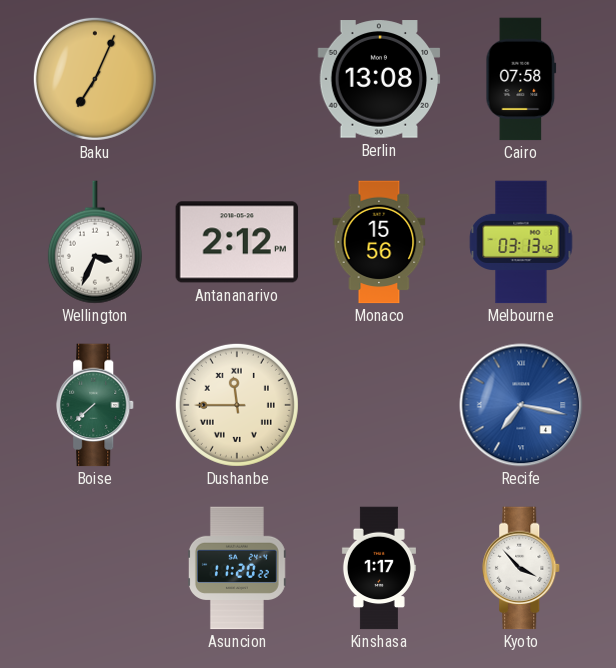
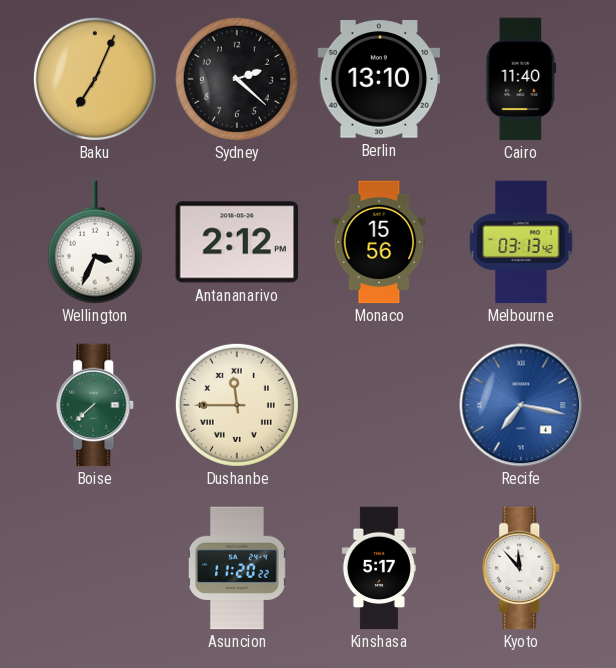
Sydney: none -> 2:22
Berlin: 13:08 -> 13:10
Cairo: 07:58 -> 11:40
Kinshasa: 1:17 -> 5:17
Kyoto: 3:53 -> 11:53
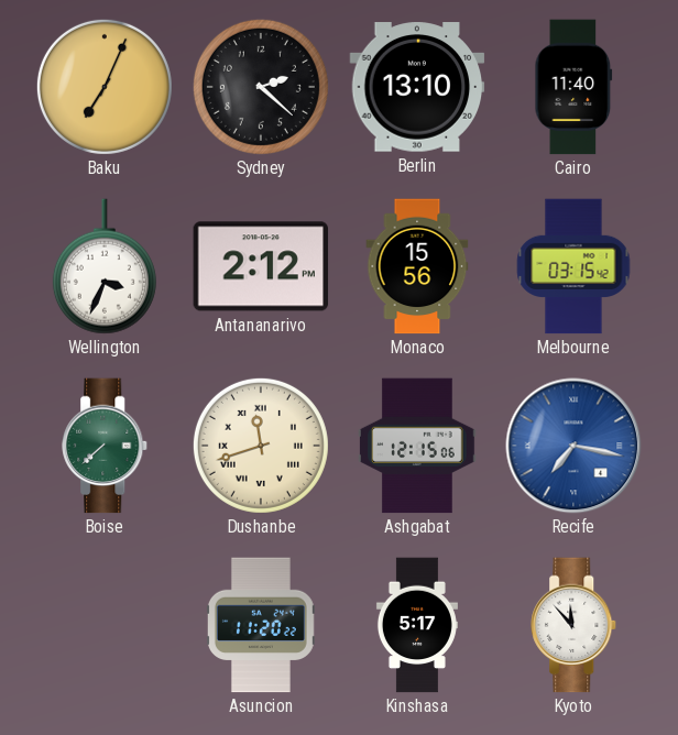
Melbourne: 03:13 -> 03:15
Dushanbe: 11:45 -> 11:42
Ashgabat: none -> 12:15
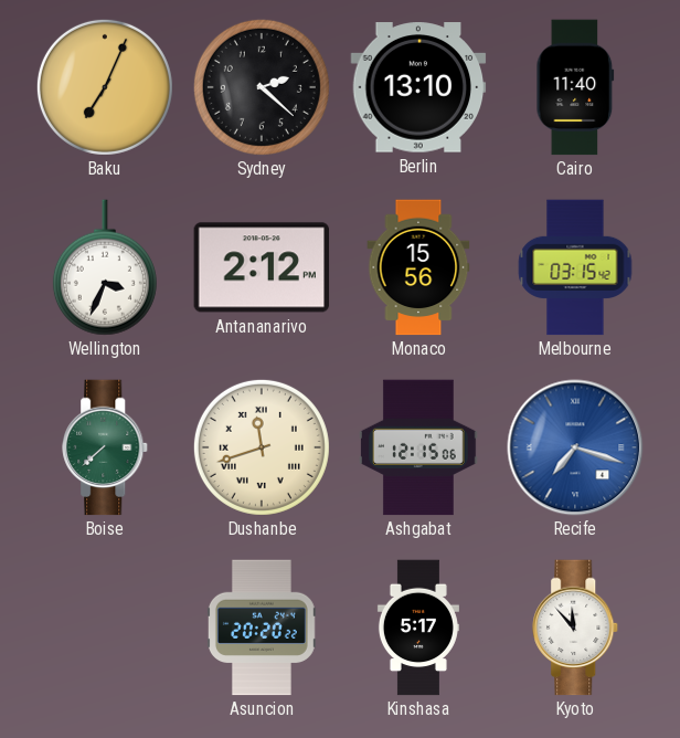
Recife: 7:17 -> 7:18
Asuncion: 11:20 -> 20:20
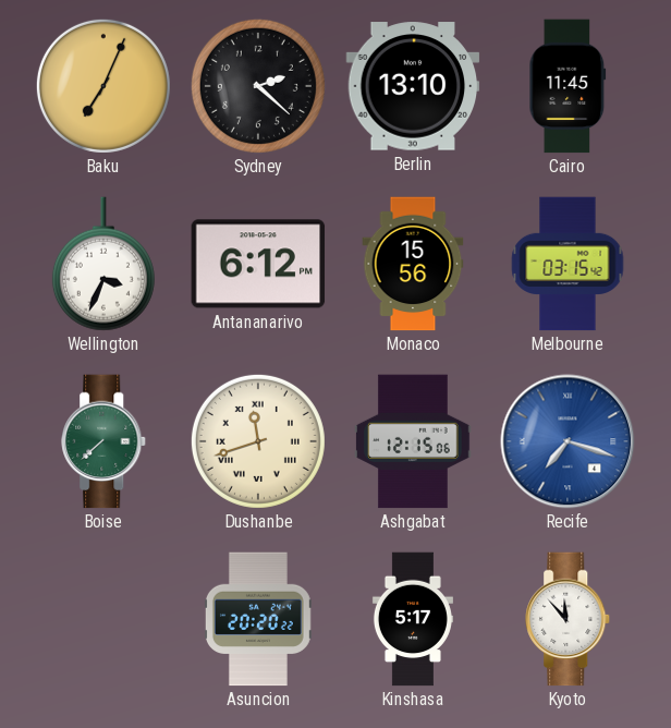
Cairo: 11:40 -> 11:45
Antananarivo: 2:12 -> 6:12
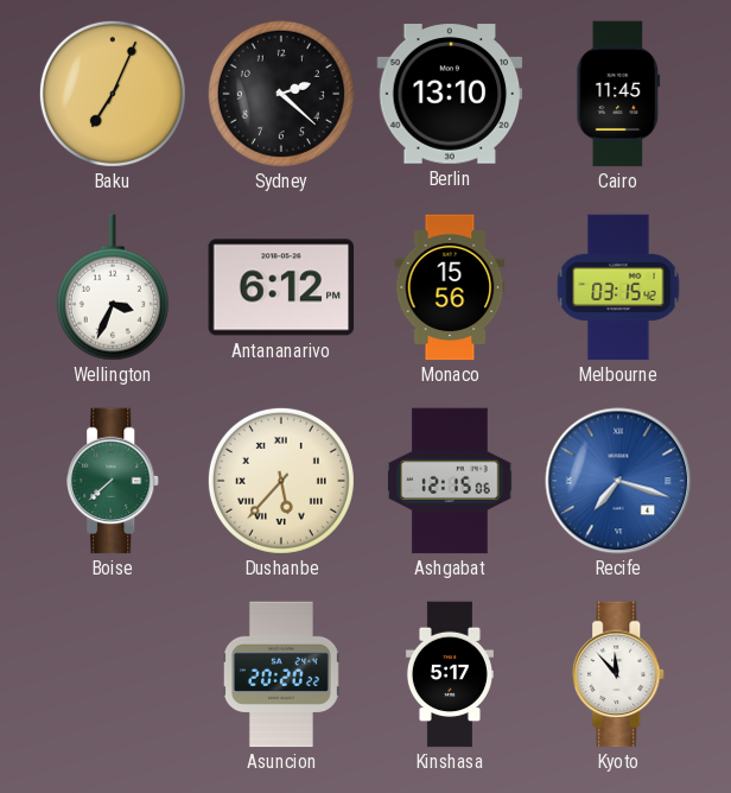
Dushanbe: 11:42 -> 5:37
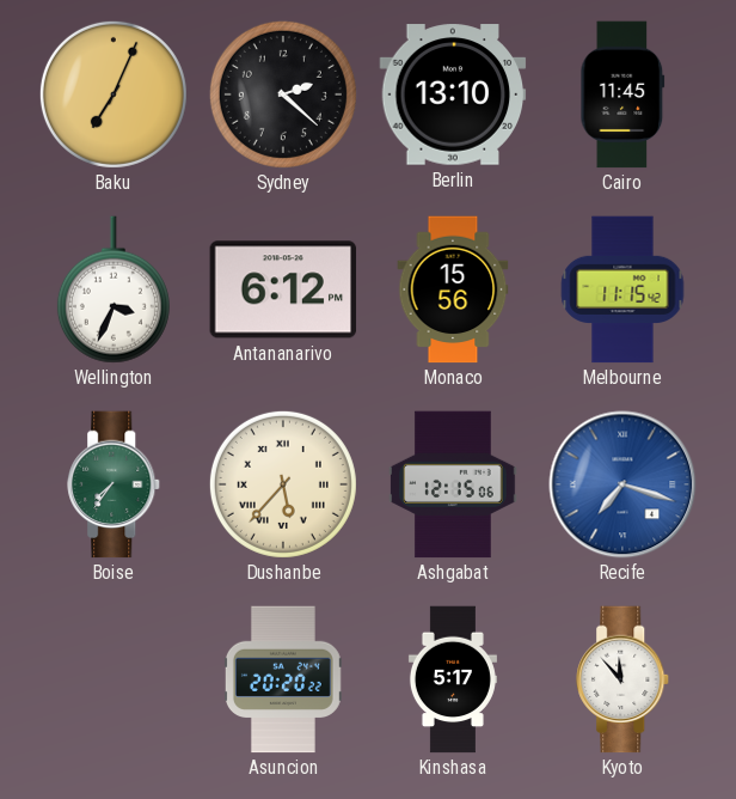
Melbourne: 03:15 -> 11:15
Boise: 7:38 -> 7:36
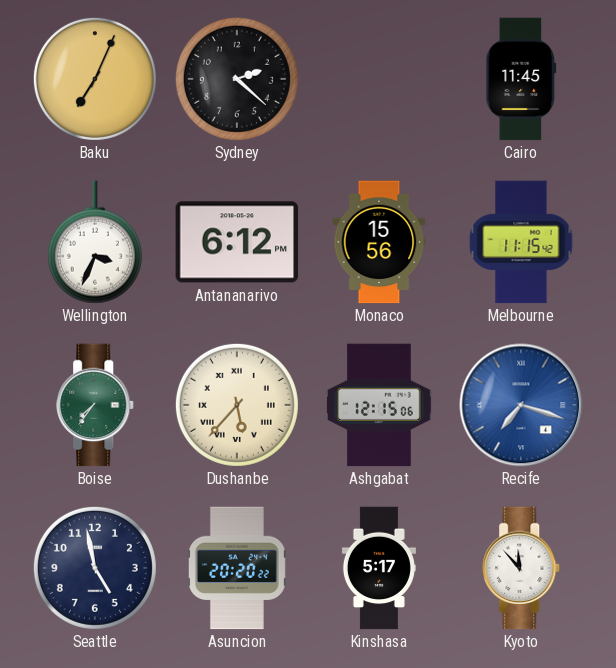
Berlin: 13:10 -> none
Seattle: none -> 4:58
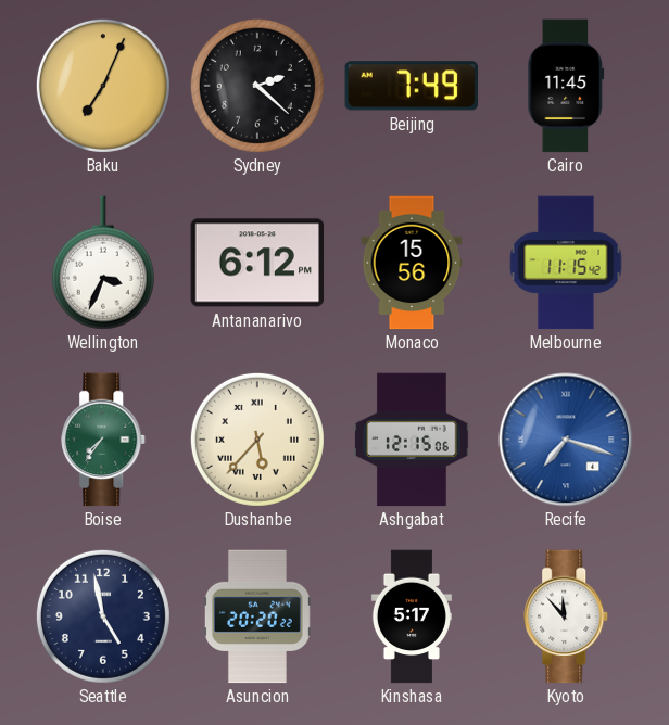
Beijing: none -> 7:49
